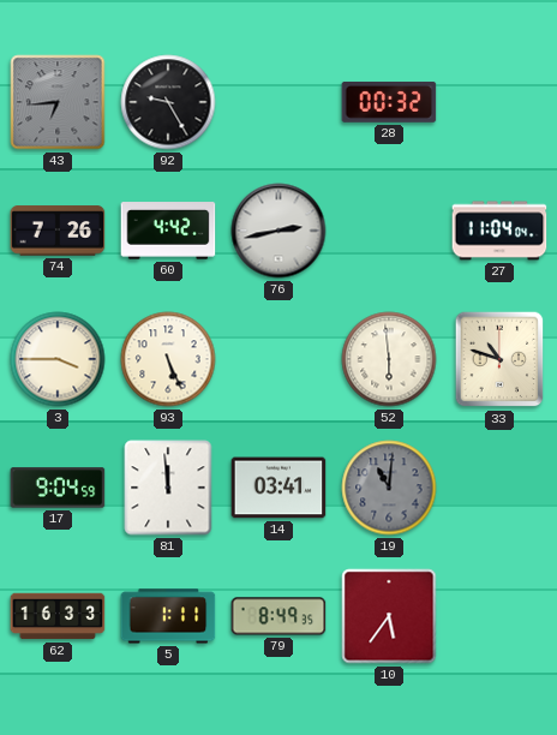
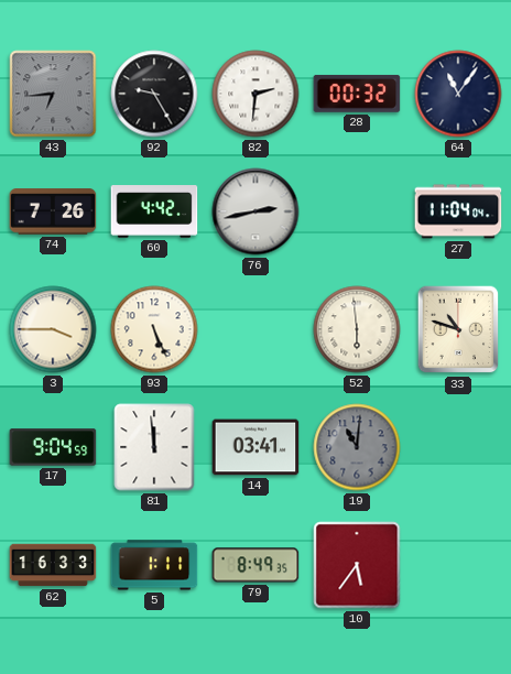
82: none -> 2:31
64: none -> 11:06
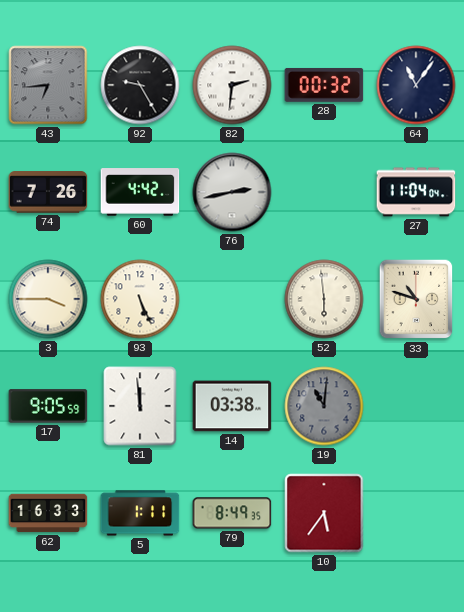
17: 9:04 -> 9:05
14: 03:41 -> 03:38
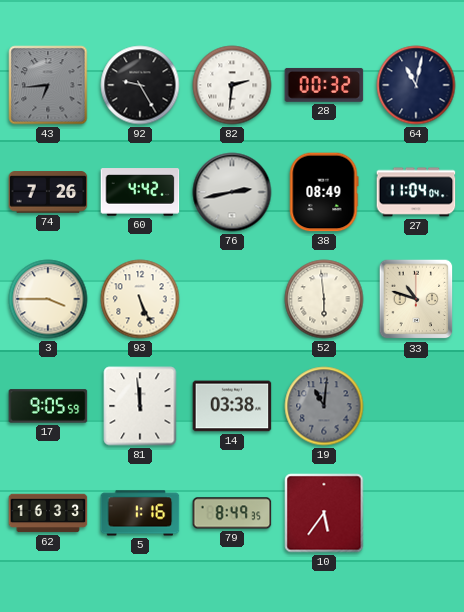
64: 11:06 -> 11:02
38: none -> 08:49
5: 1:11 -> 1:16
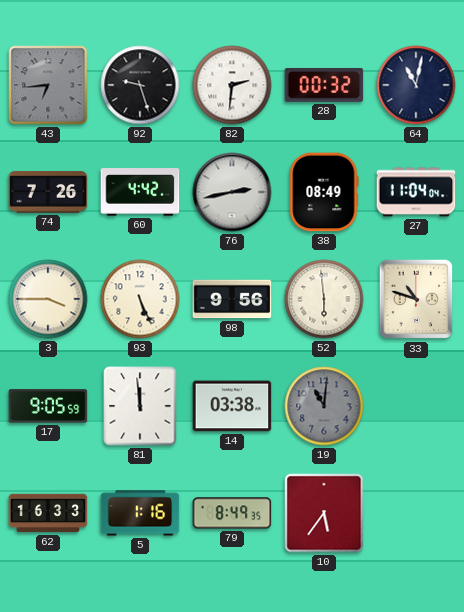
92: 9:25 -> 9:27
98: none -> 9:56
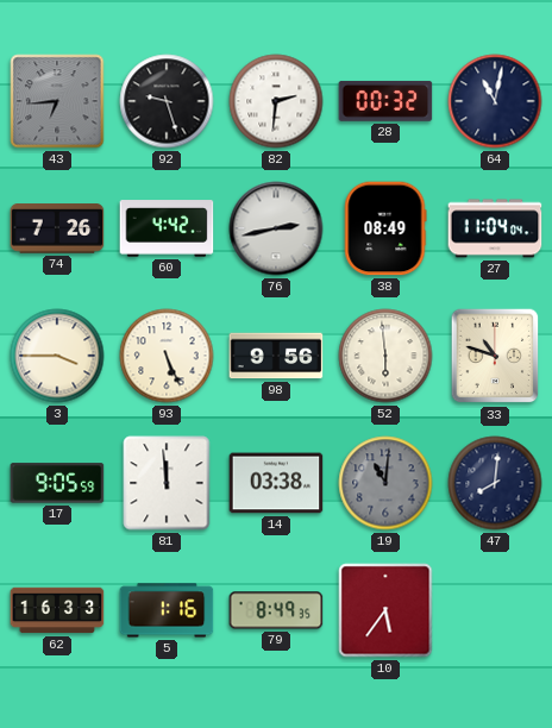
47: none -> 8:01
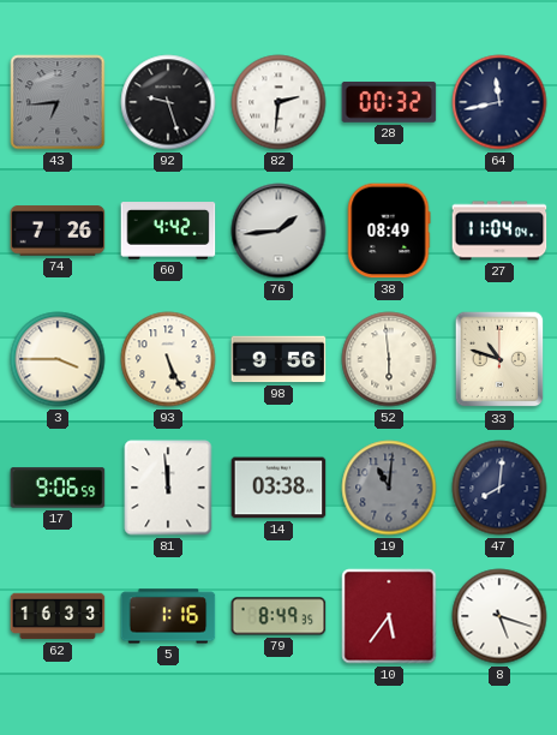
64: 11:02 -> 11:43
76: 2:43 -> 1:44
17: 9:05 -> 9:06
8: none -> 5:18
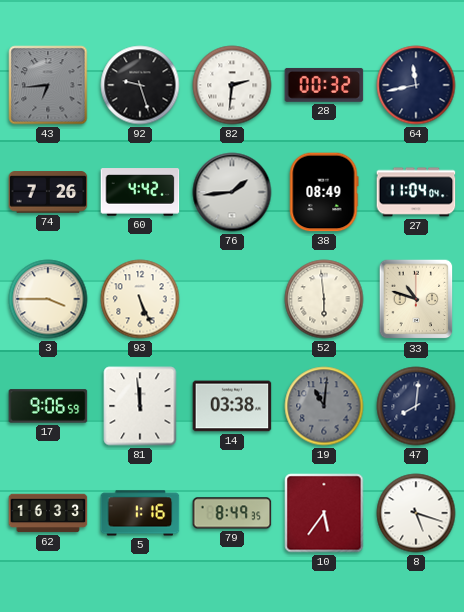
98: 9:56 -> none
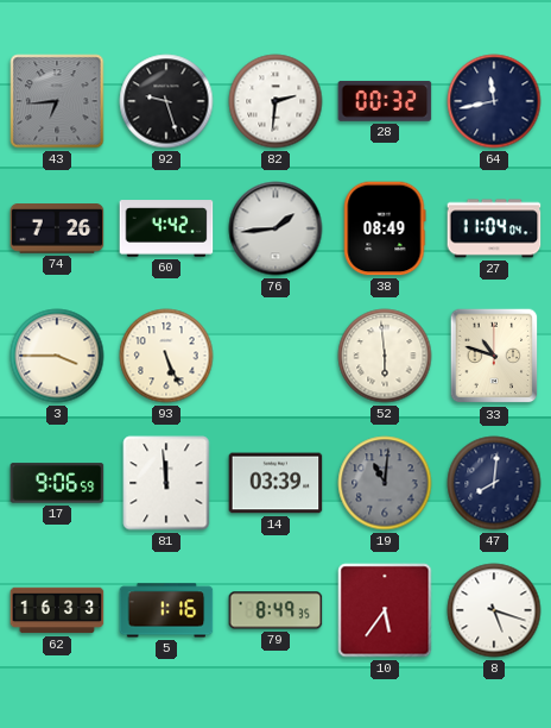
14: 03:38 -> 03:39
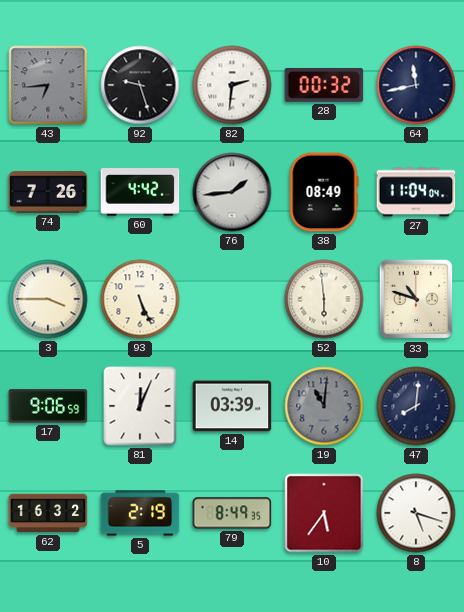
81: 11:59 -> 12:04
62: 16:33 -> 16:32
5: 1:16 -> 2:19
